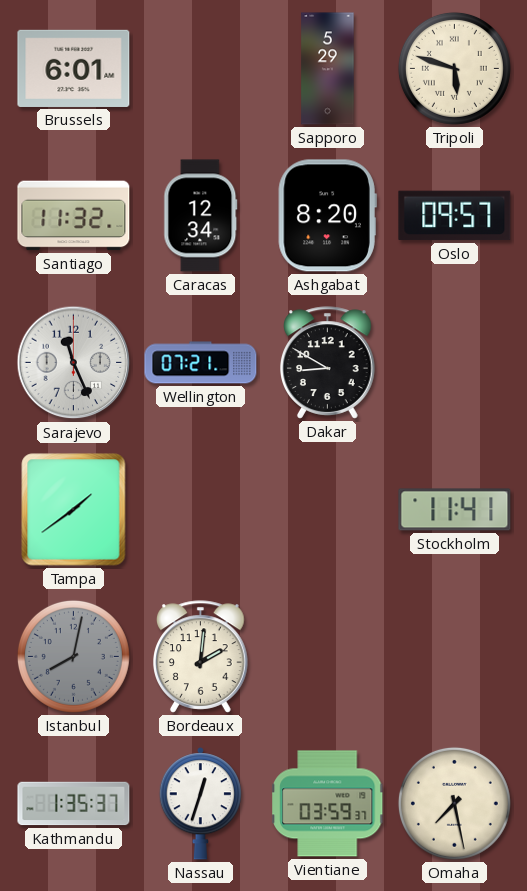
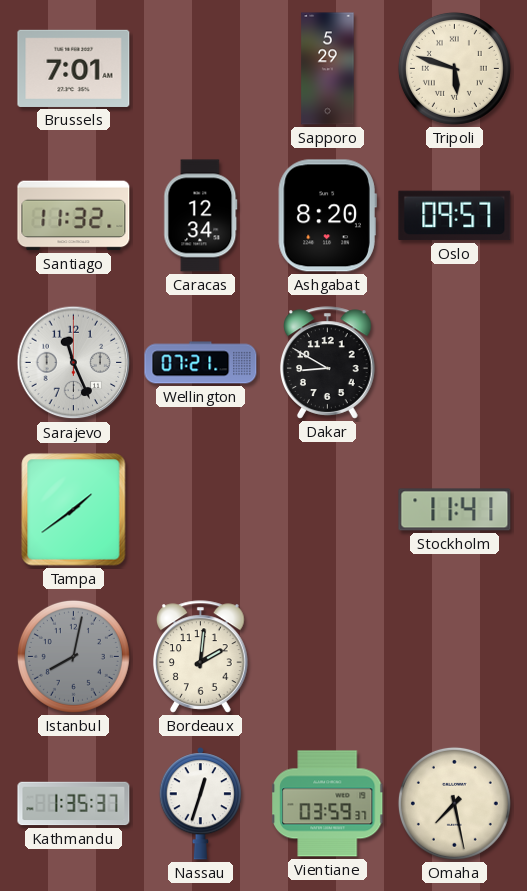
Brussels: 6:01 -> 7:01
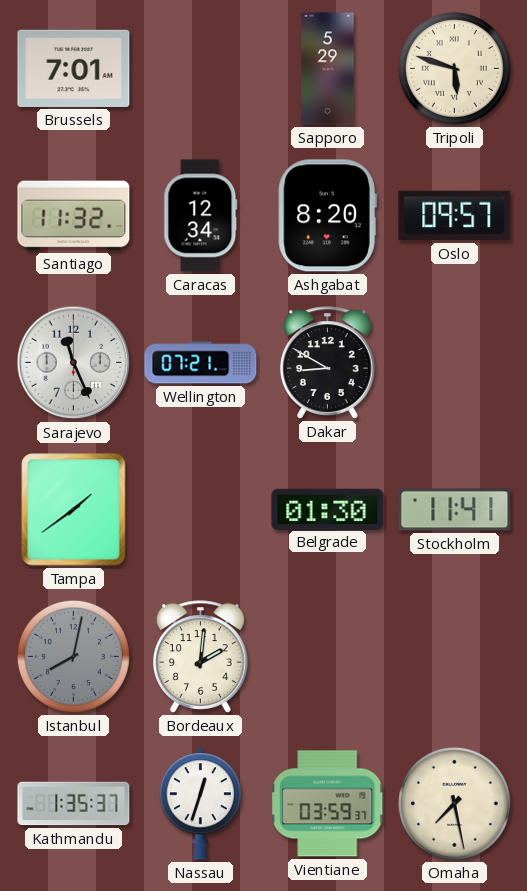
Belgrade: none -> 01:30
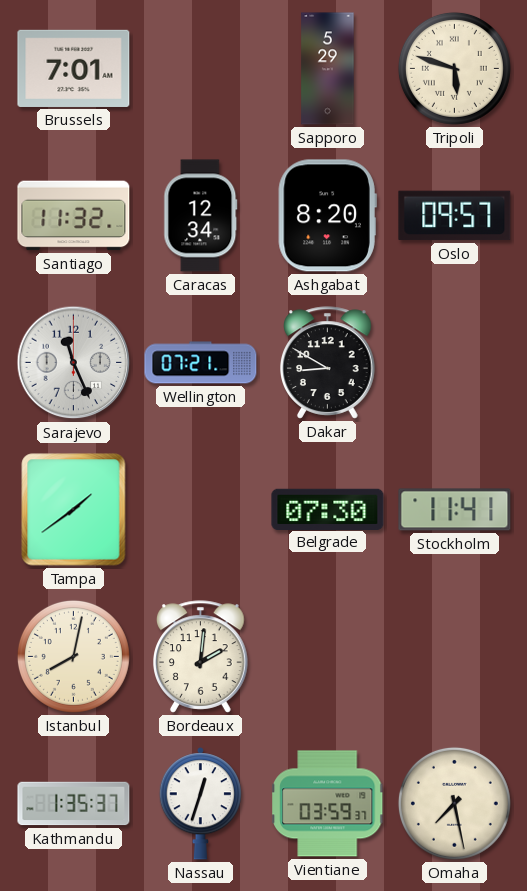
Belgrade: 01:30 -> 07:30
Istanbul dial: grey -> cream
